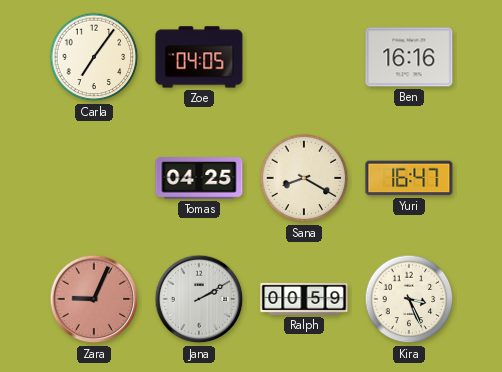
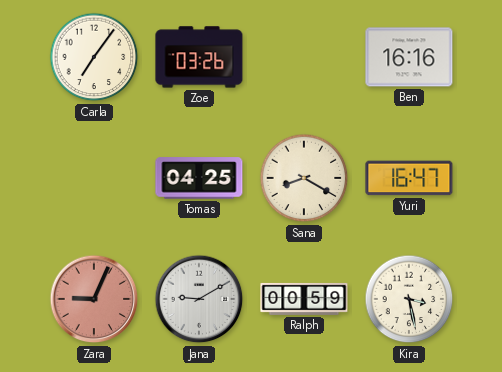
Zoe: 04:05 -> 03:26
Jana: 2:10 -> 9:10
Kira: 3:26 -> 3:28
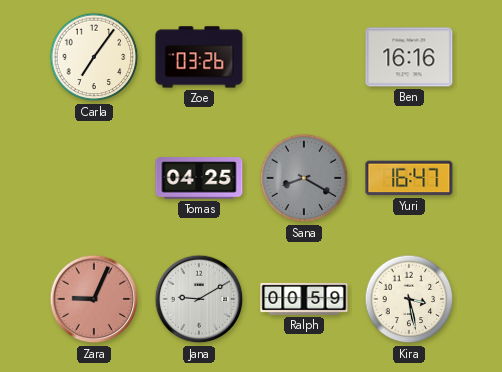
Sana dial: cream -> grey
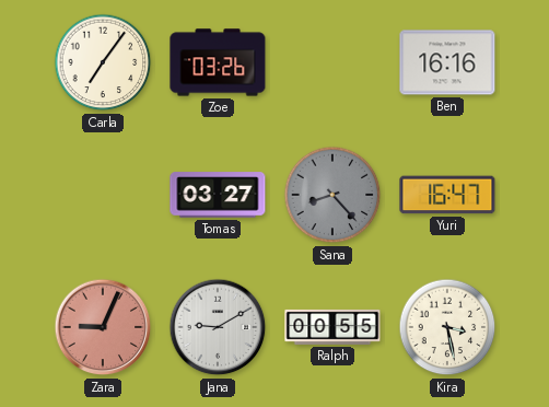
Tomas: 04:25 -> 03:27
Sana: 8:20 -> 8:23
Ralph: 00:59 -> 00:55
